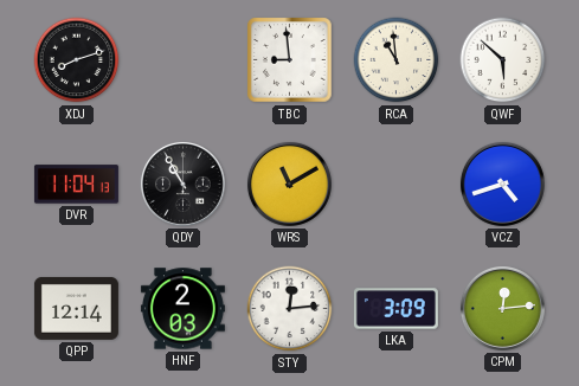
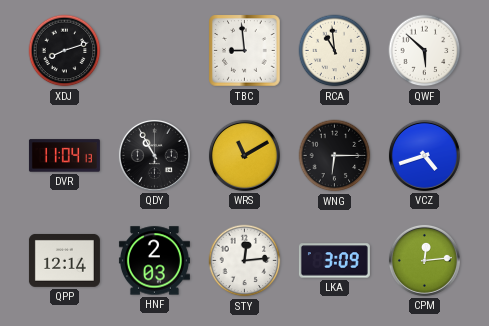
WNG: none -> 6:15
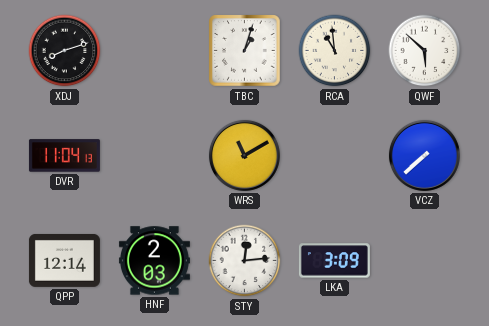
TBC: 8:59 -> 1:03
QDY: 10:55 -> none
WNG: 6:15 -> none
VCZ: 4:42 -> 7:38
CPM: 12:14 -> none
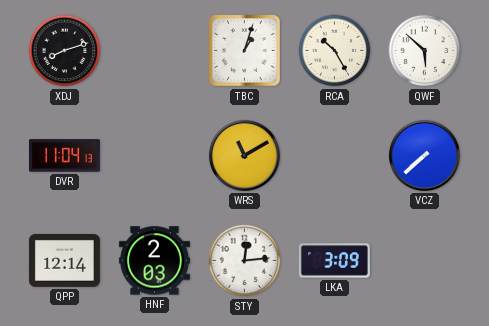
RCA: 10:59 -> 10:25
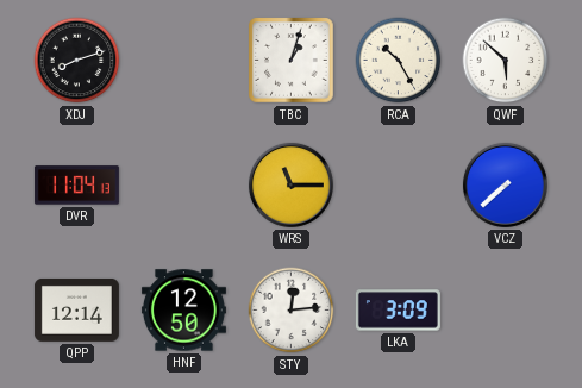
WRS: 11:10 -> 11:15
HNF: 2:03 -> 12:50
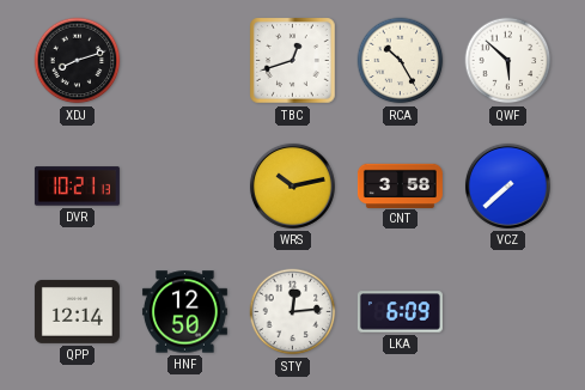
TBC: 1:03 -> 12:42
DVR: 11:04 -> 10:21
WRS: 11:15 -> 10:13
CNT: none -> 3:58
LKA: 3:09 -> 6:09
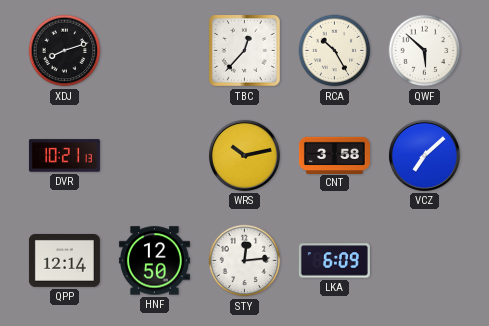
TBC: 12:42 -> 12:37
VCZ: 7:38 -> 7:08
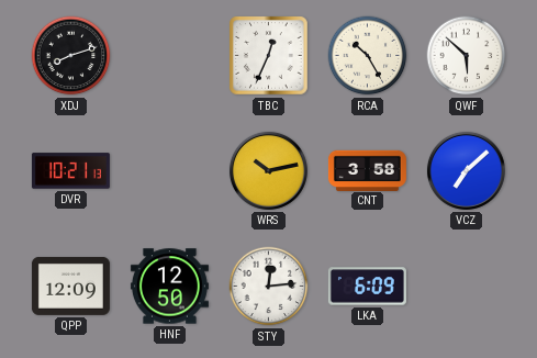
TBC: 12:37 -> 12:34
QPP: 12:14 -> 12:09
